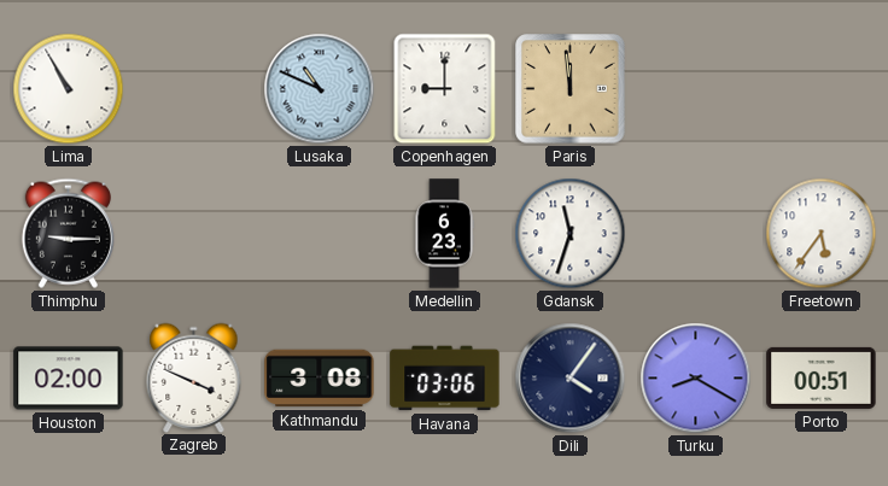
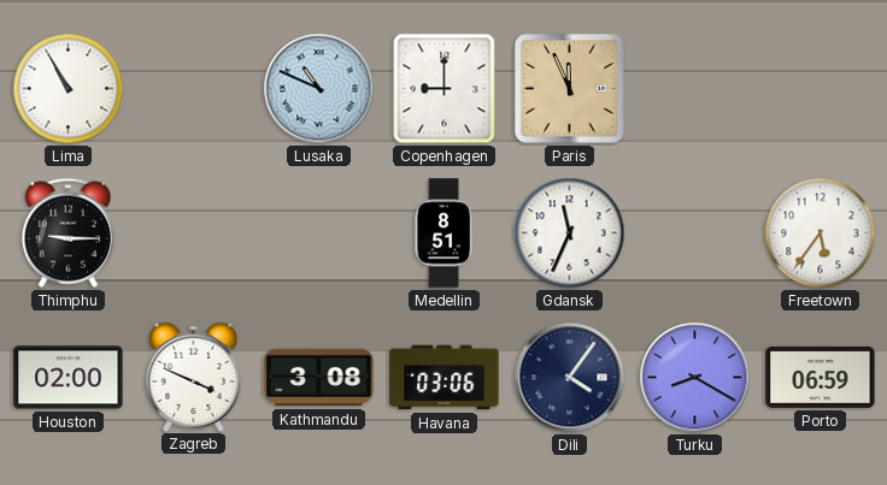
Paris: 11:59 -> 11:56
Medellin: 6:23 -> 8:51
Gdansk: 11:33 -> 11:34
Porto: 00:51 -> 06:59
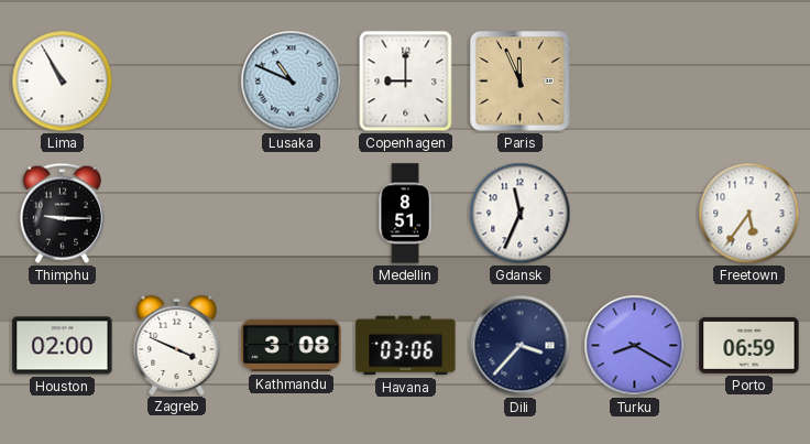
Dili: 4:06 -> 3:37
